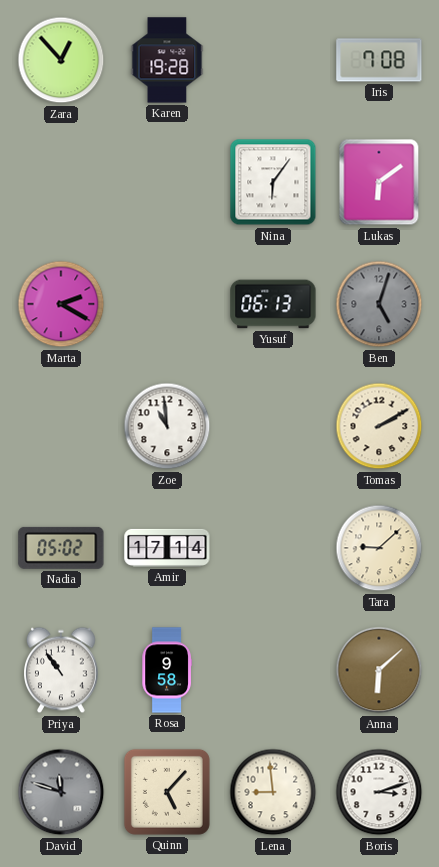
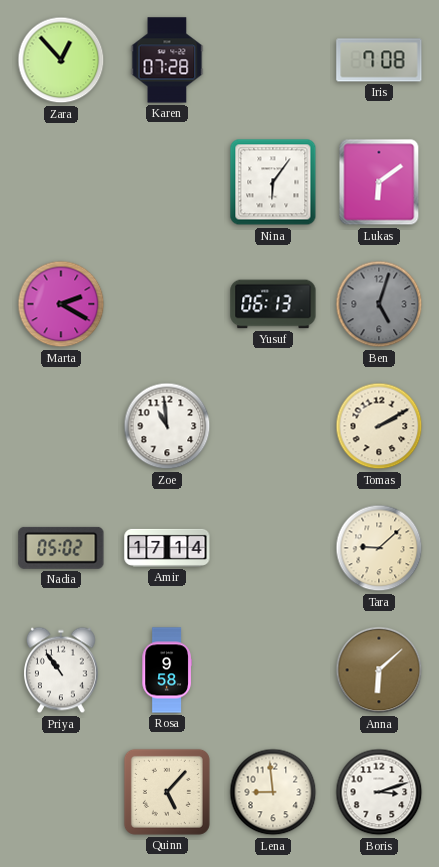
Karen: 19:28 -> 07:28
David: 11:48 -> none
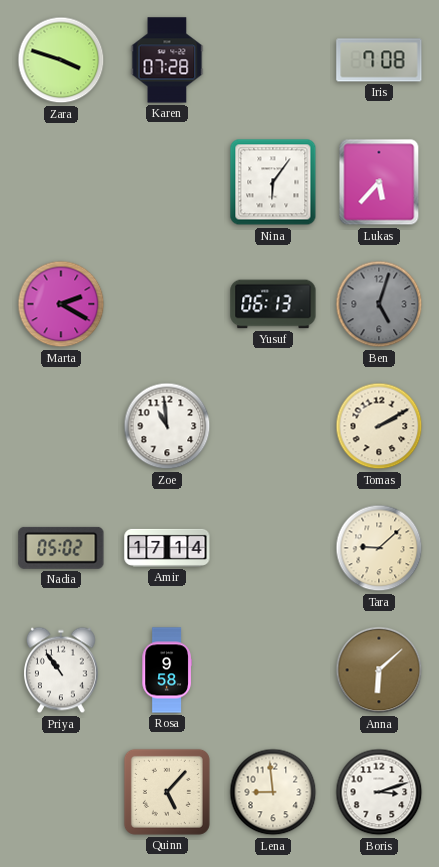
Zara: 12:53 -> 3:48
Lukas: 6:09 -> 5:37
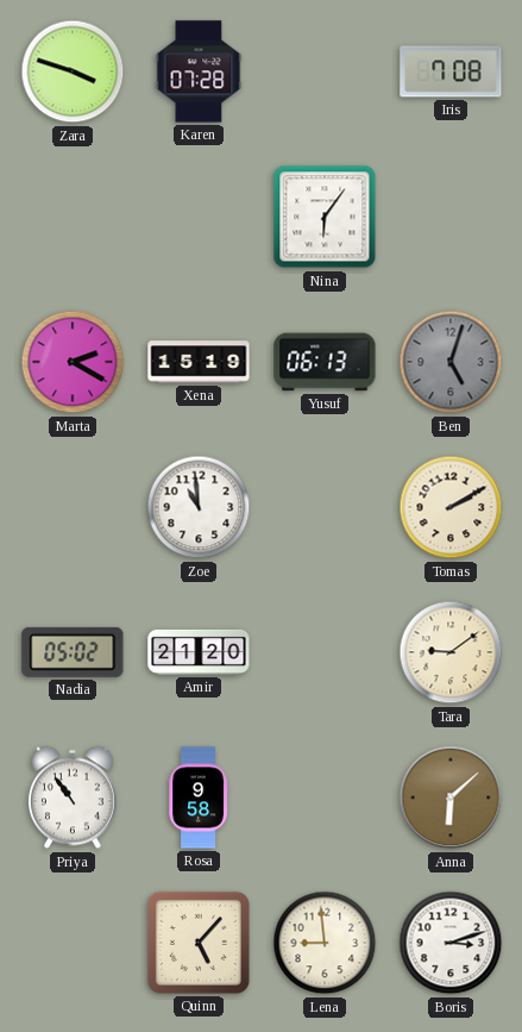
Lukas: 5:37 -> none
Xena: none -> 15:19
Amir: 17:14 -> 21:20
Tara: 9:08 -> 9:09
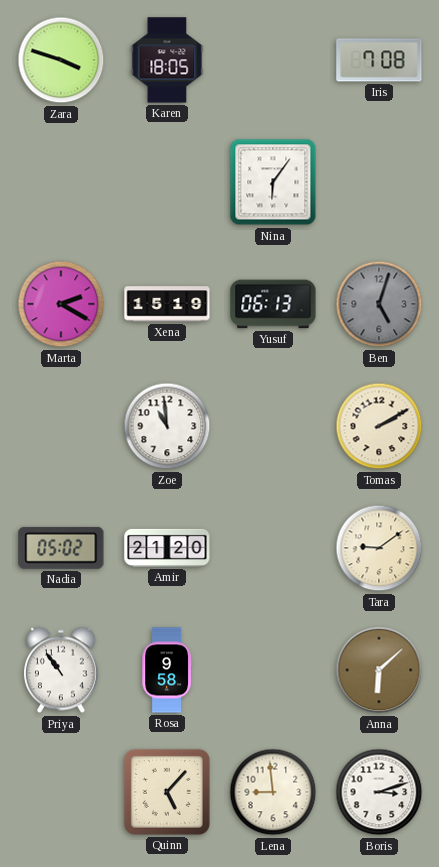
Karen: 07:28 -> 18:05
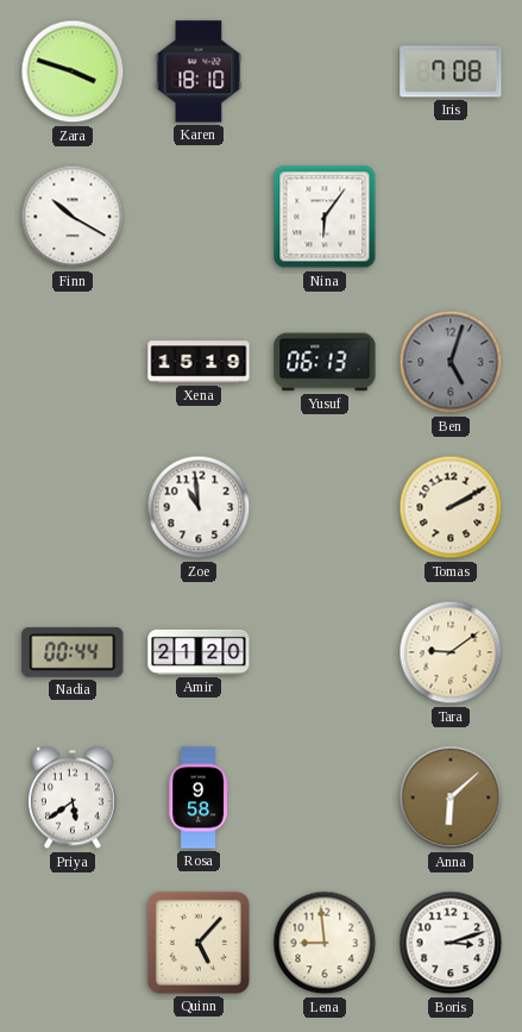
Karen: 18:05 -> 18:10
Finn: none -> 10:20
Marta: 2:20 -> none
Nadia: 05:02 -> 00:44
Priya: 10:54 -> 5:39
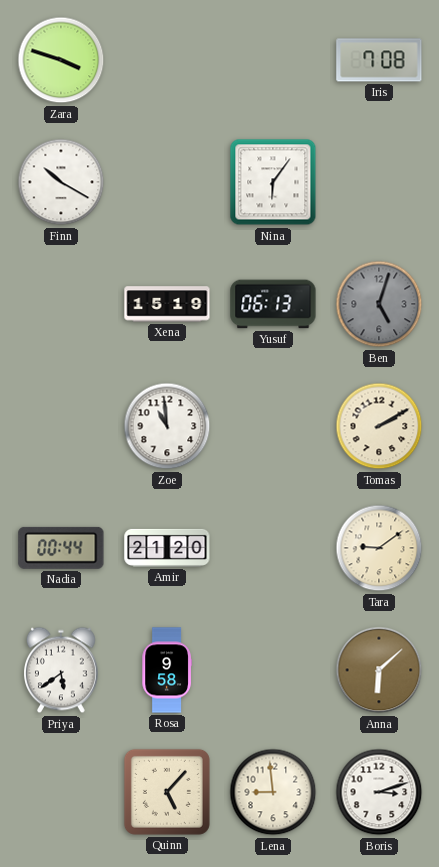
Karen: 18:10 -> none
